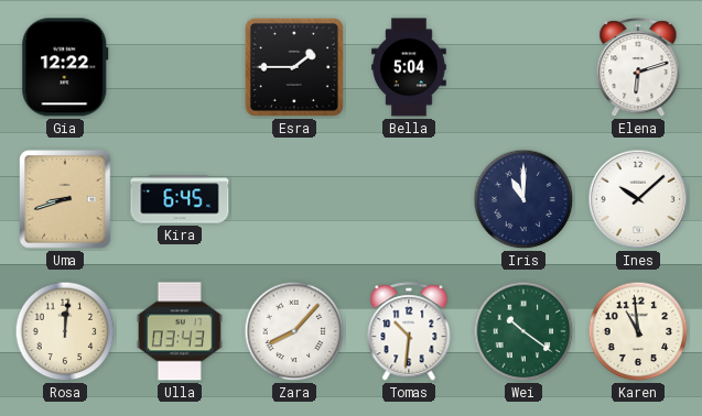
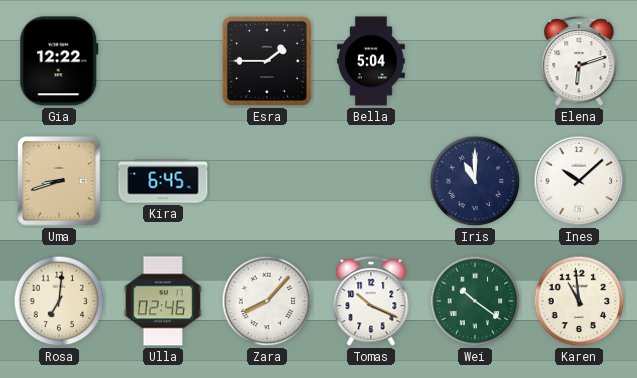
Rosa: 12:01 -> 7:01
Ulla: 03:43 -> 02:46
Tomas: 10:31 -> 10:19
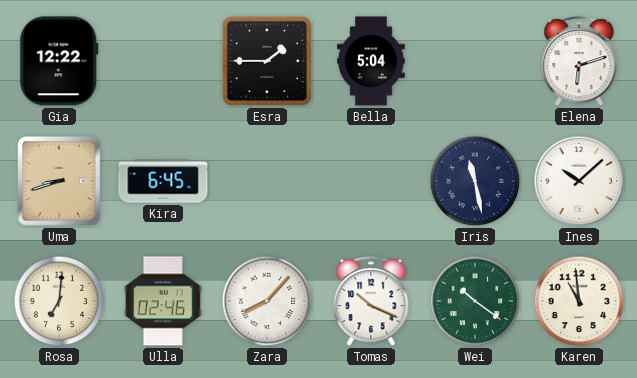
Iris: 11:00 -> 11:28
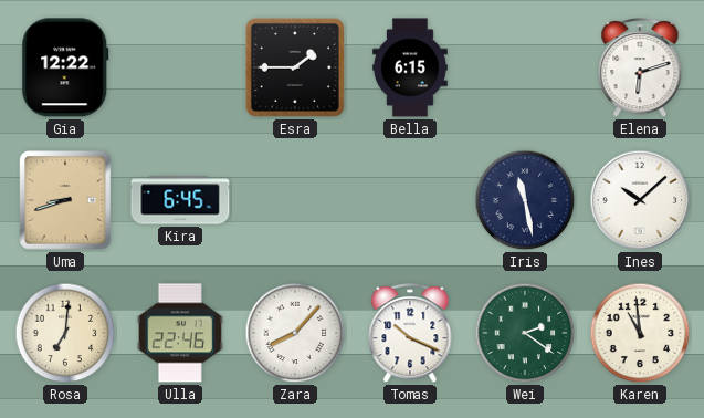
Bella: 5:04 -> 6:15
Ulla: 02:46 -> 22:46
Wei: 10:21 -> 2:21
